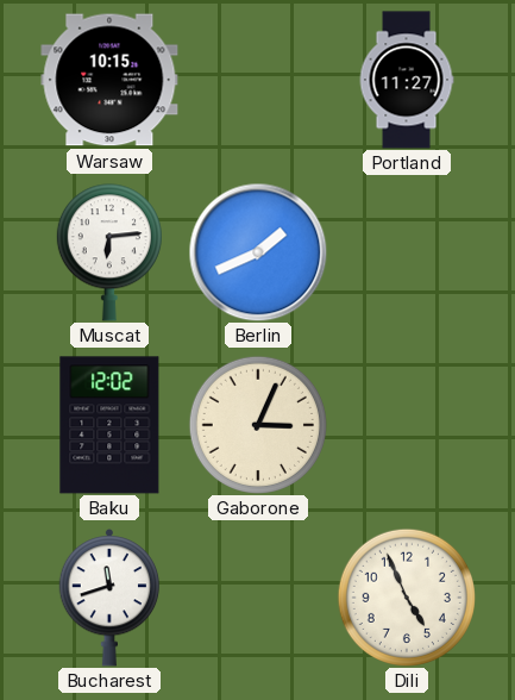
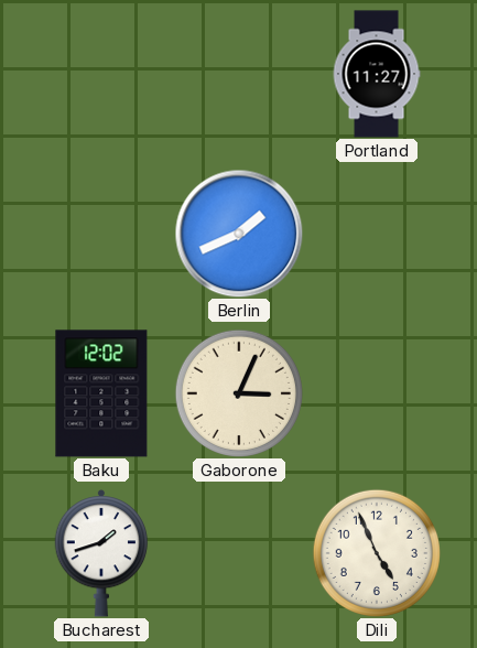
Warsaw: 10:15 -> none
Muscat: 6:14 -> none
Bucharest: 11:42 -> 1:42
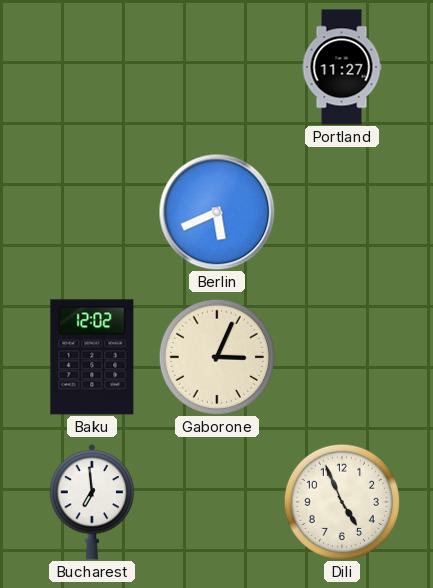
Berlin: 1:41 -> 5:41
Bucharest: 1:42 -> 6:59
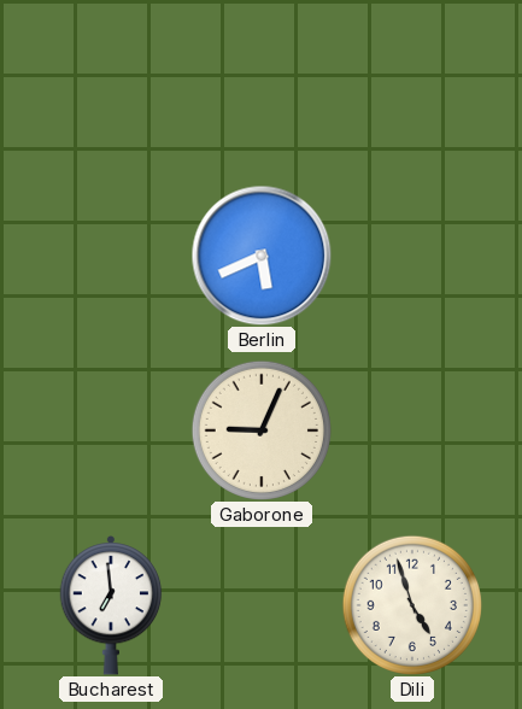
Portland: 11:27 -> none
Baku: 12:02 -> none
Gaborone: 3:04 -> 9:04
Dili: 4:56 -> 4:57
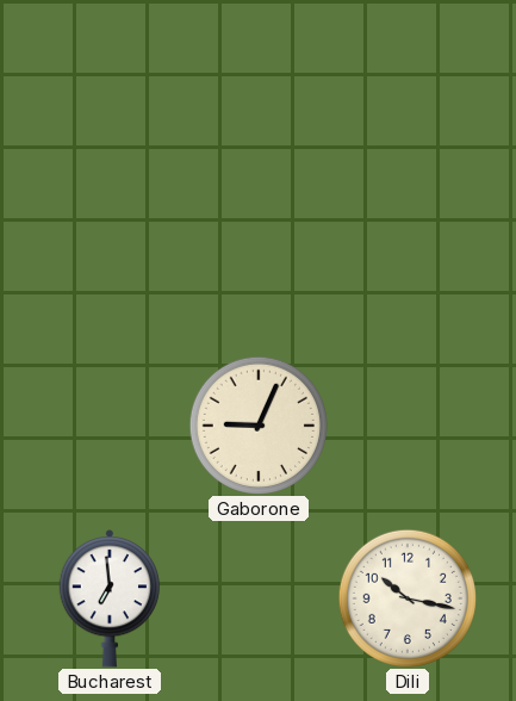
Berlin: 5:41 -> none
Dili: 4:57 -> 10:17
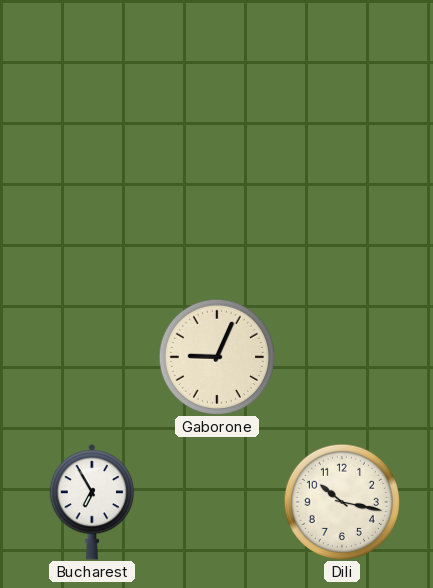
Bucharest: 6:59 -> 6:55
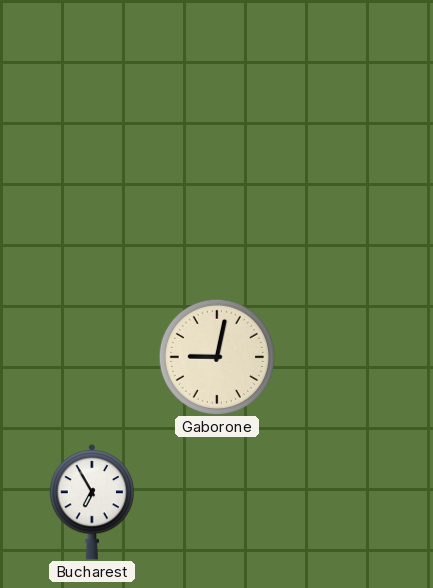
Gaborone: 9:04 -> 9:02
Dili: 10:17 -> none
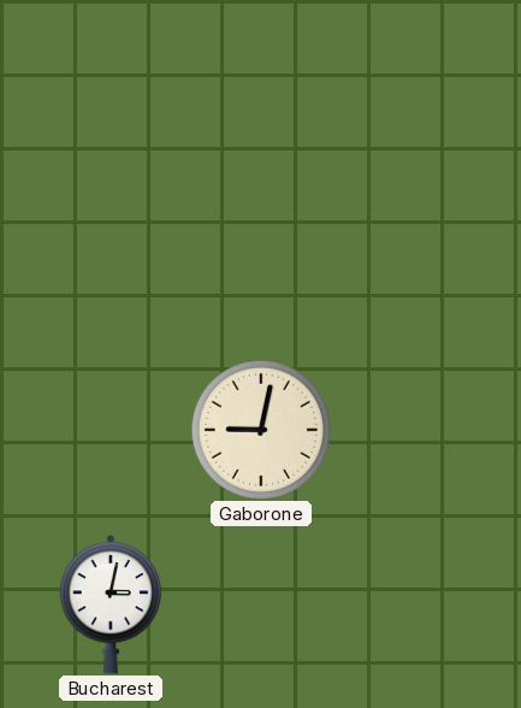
Bucharest: 6:55 -> 3:02
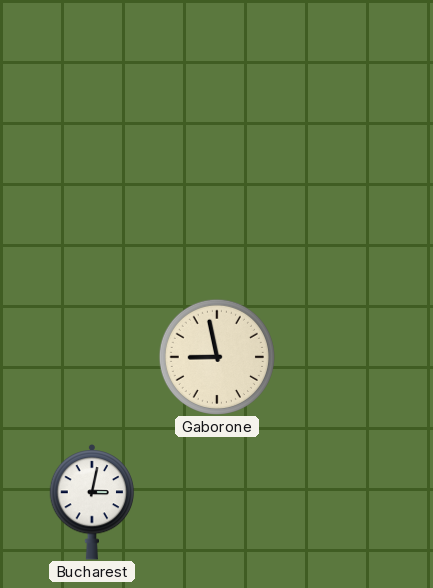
Gaborone: 9:02 -> 8:58
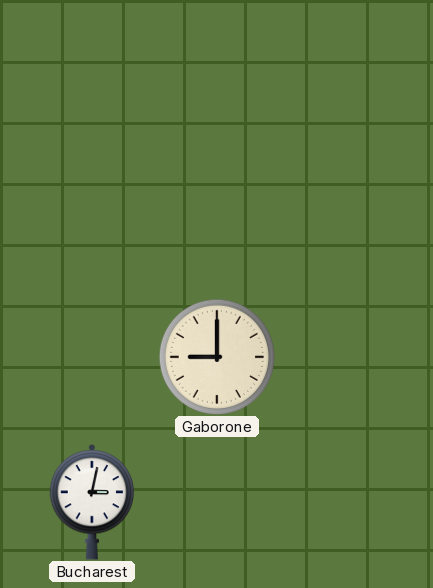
Gaborone: 8:58 -> 9:00
